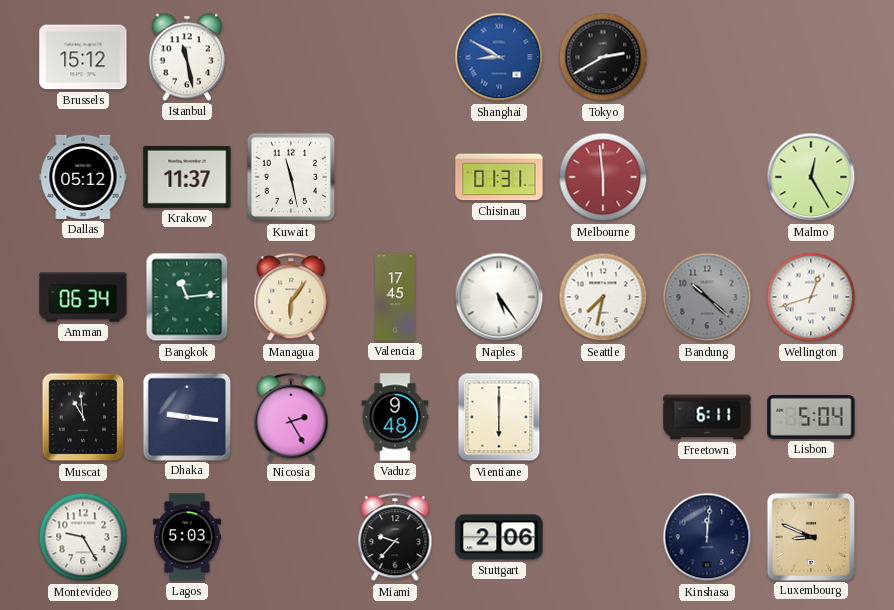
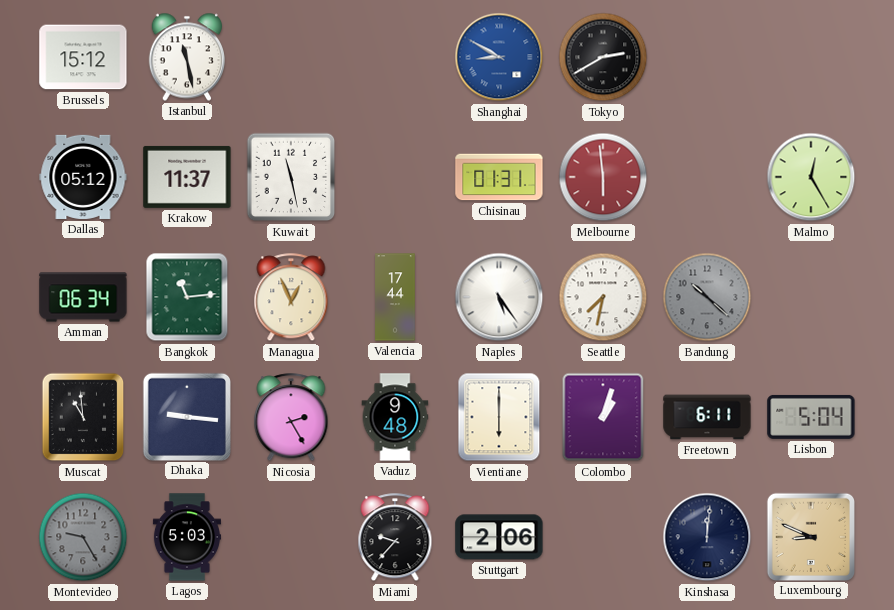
Managua: 6:06 -> 12:56
Valencia: 17:45 -> 17:44
Wellington: 12:42 -> none
Colombo: none -> 1:03
Montevideo dial: white -> grey
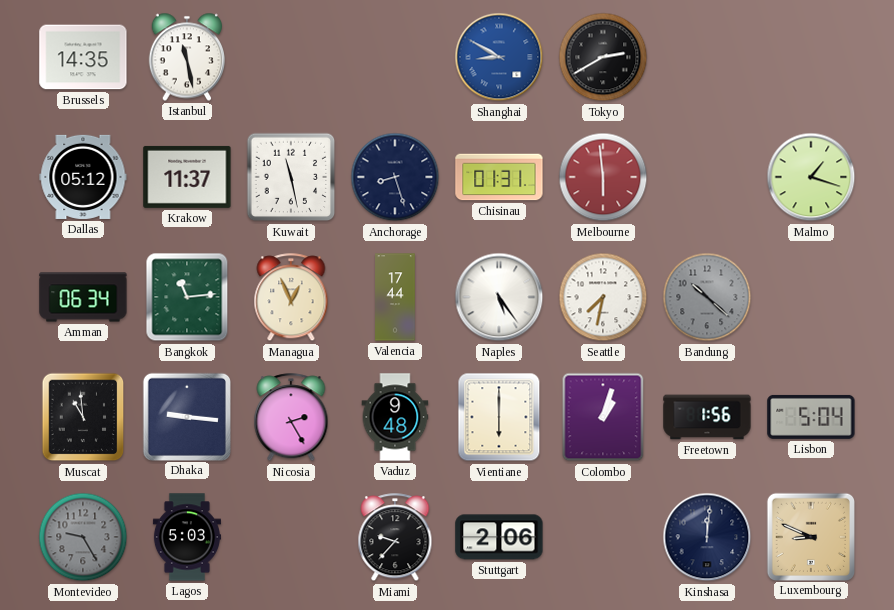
Brussels: 15:12 -> 14:35
Anchorage: none -> 8:27
Malmo: 12:25 -> 1:18
Freetown: 6:11 -> 1:56
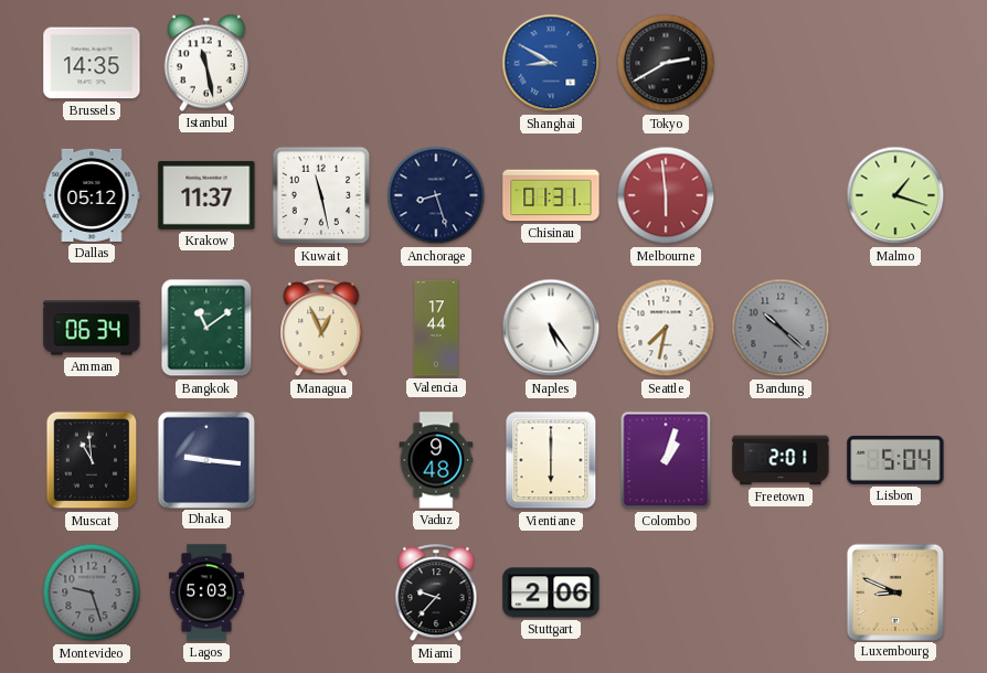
Bangkok: 11:14 -> 11:09
Nicosia: 2:25 -> none
Freetown: 1:56 -> 2:01
Montevideo: 9:25 -> 9:27
Kinshasa: 12:01 -> none
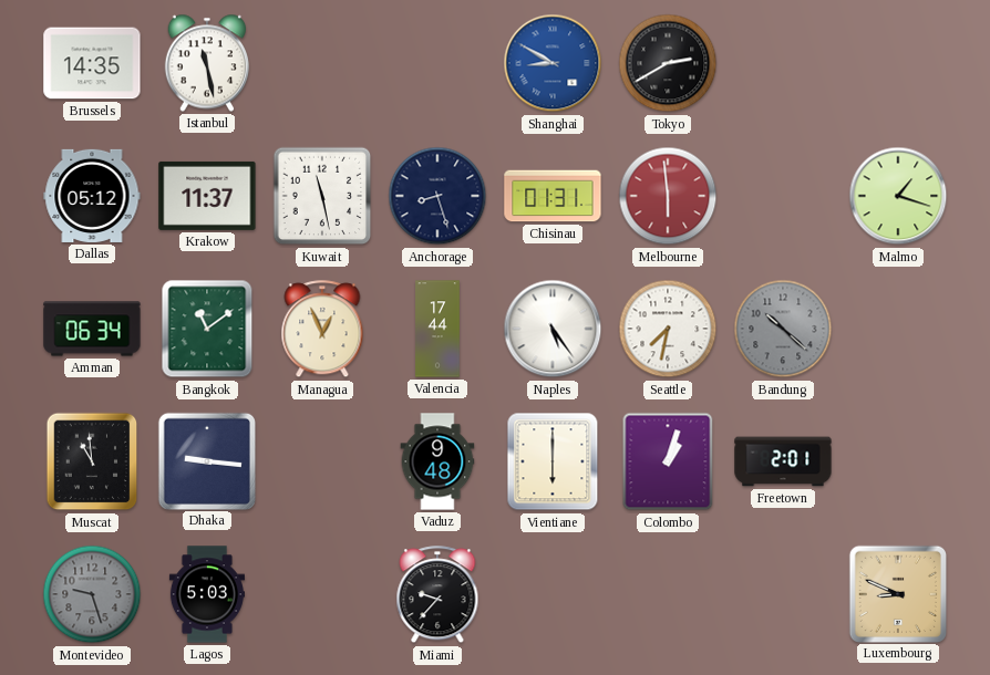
Lisbon: 5:04 -> none
Stuttgart: 2:06 -> none
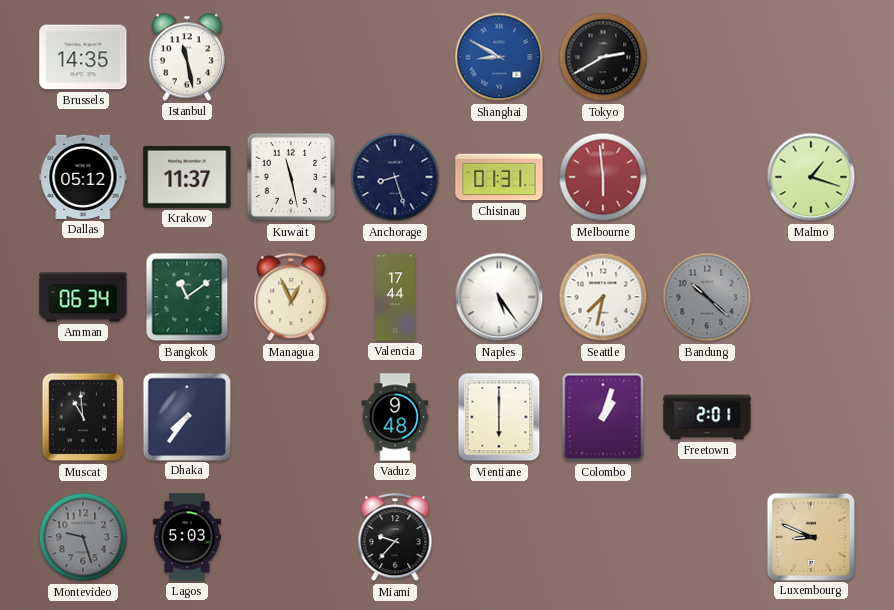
Dhaka: 9:16 -> 7:36
